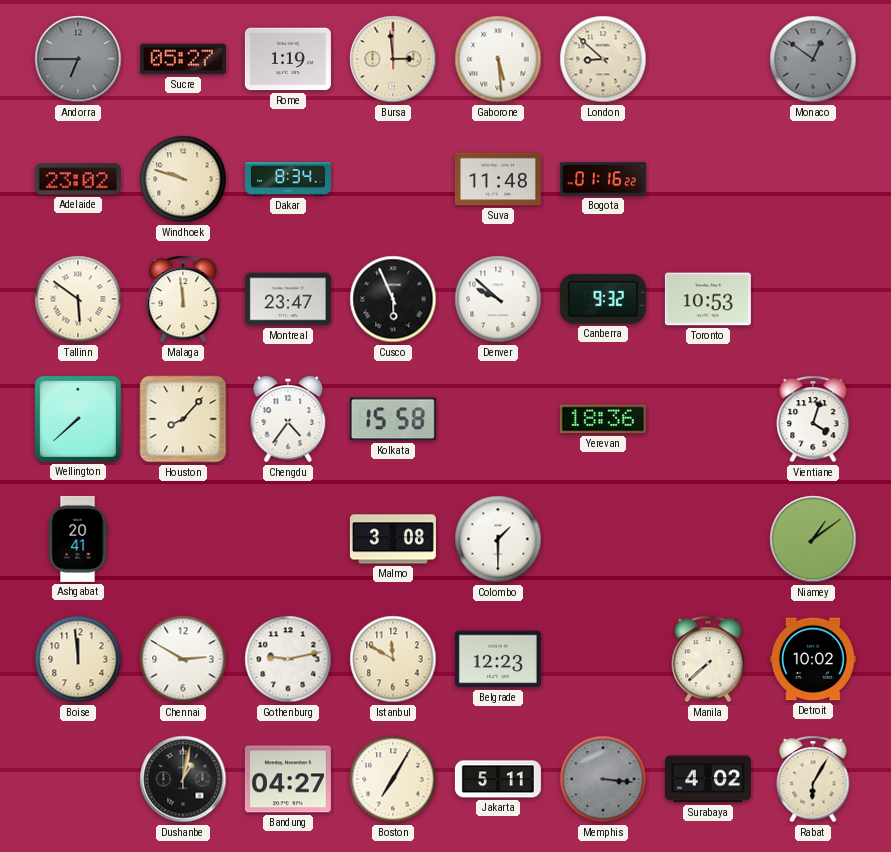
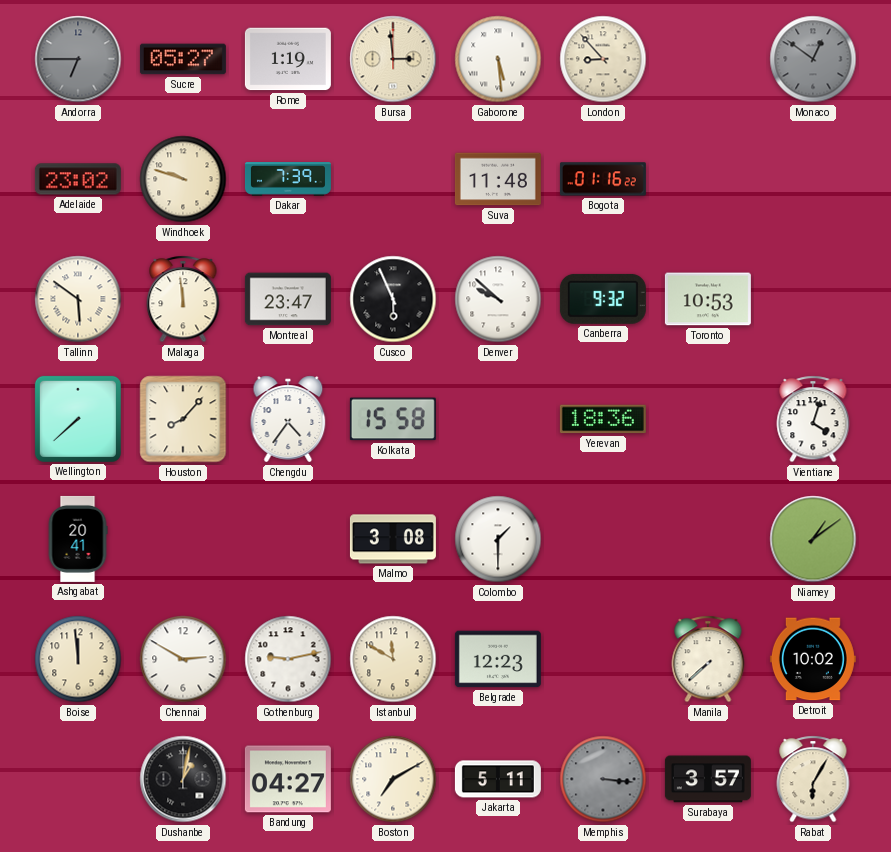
London: 8:52 -> 8:53
Dakar: 8:34 -> 7:39
Boston: 7:05 -> 7:10
Surabaya: 4:02 -> 3:57
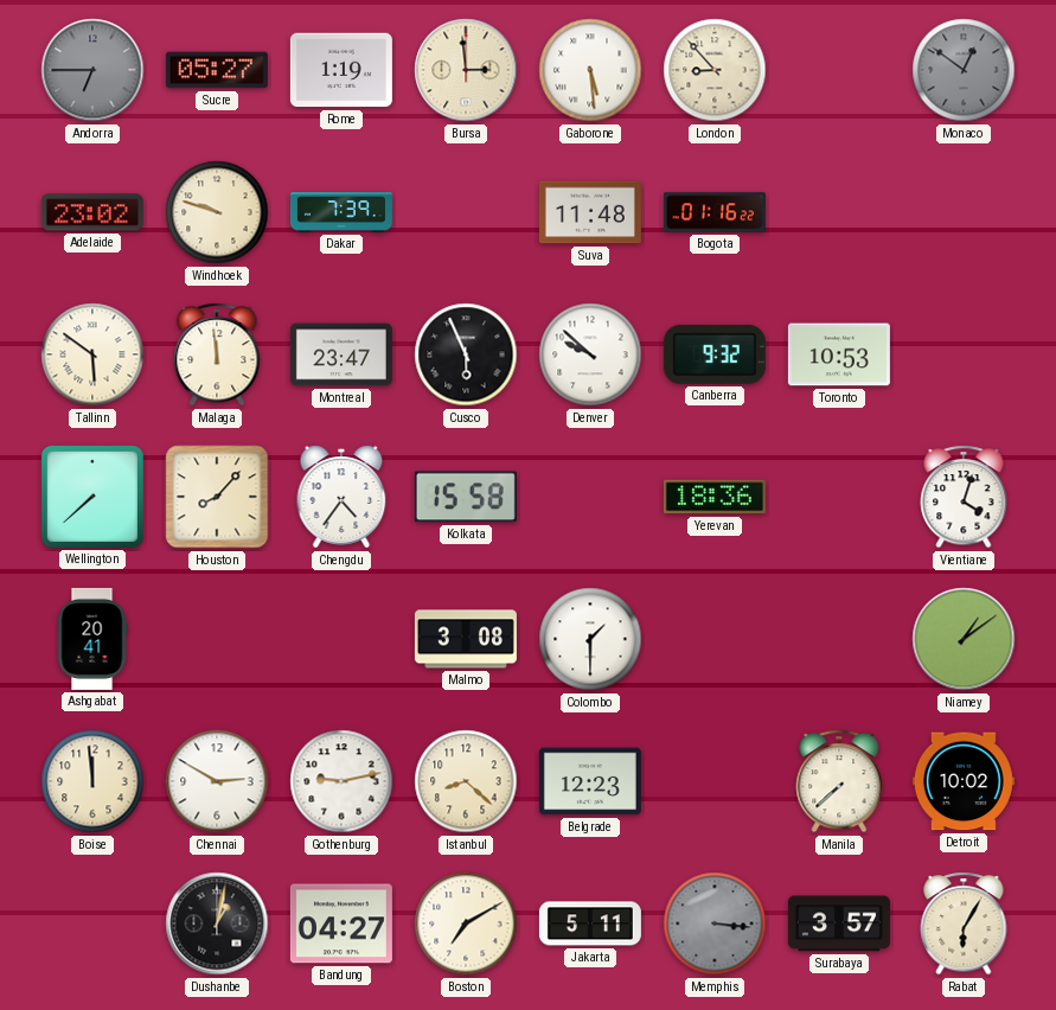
Istanbul: 11:50 -> 8:22
